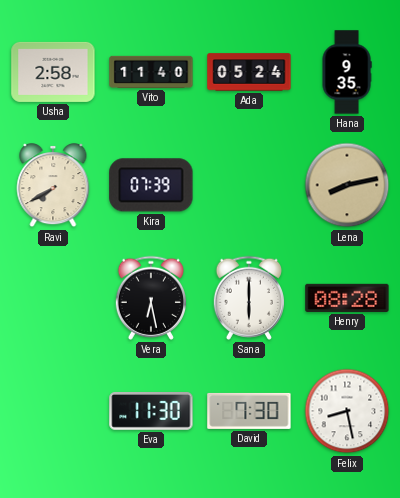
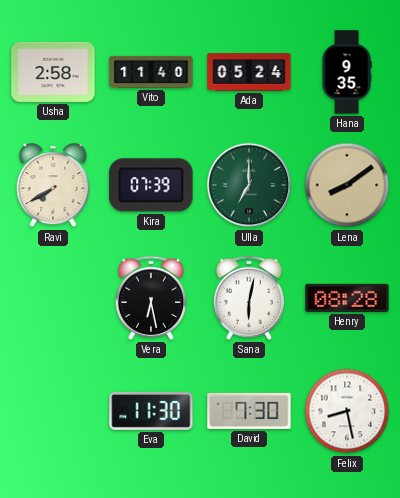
Ulla: none -> 7:00
Lena: 8:13 -> 8:09
Sana: 6:00 -> 6:02
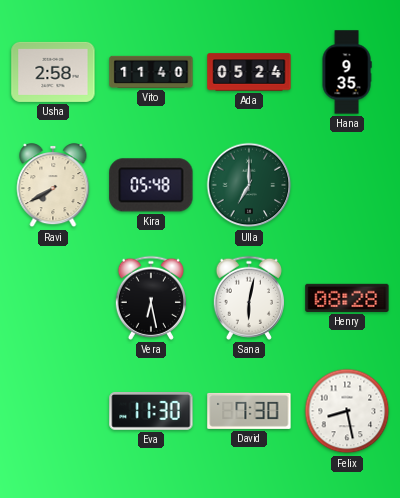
Kira: 07:39 -> 05:48
Lena: 8:09 -> none
